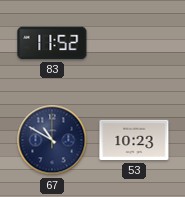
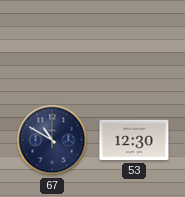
83: 11:52 -> none
53: 10:23 -> 12:30
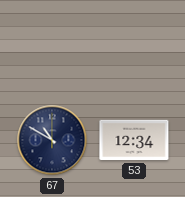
53: 12:30 -> 12:34
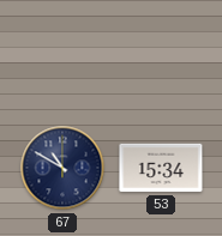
53: 12:34 -> 15:34
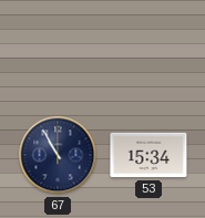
67: 10:50 -> 10:55
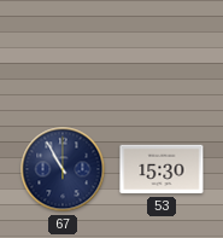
53: 15:34 -> 15:30
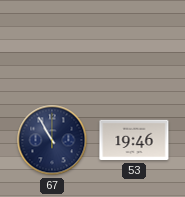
53: 15:30 -> 19:46
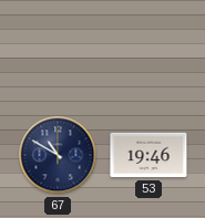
67: 10:55 -> 10:50
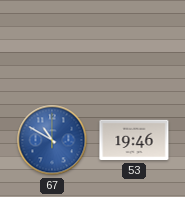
67 dial: navy -> blue
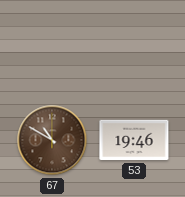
67 dial: blue -> brown
